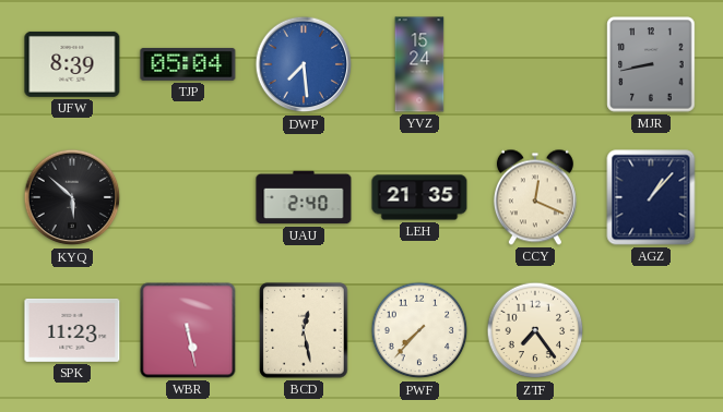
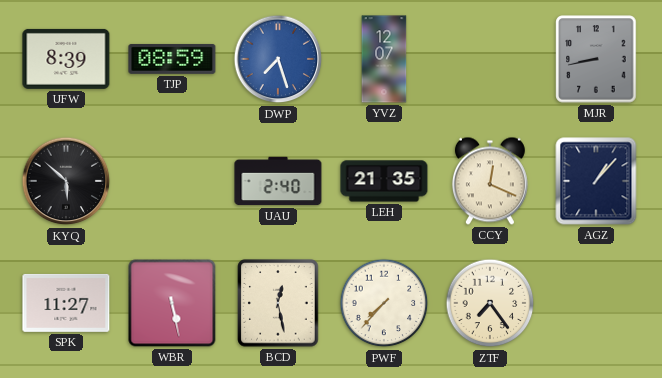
TJP: 05:04 -> 08:59
DWP: 7:29 -> 7:27
YVZ: 15:24 -> 12:07
SPK: 11:23 -> 11:27
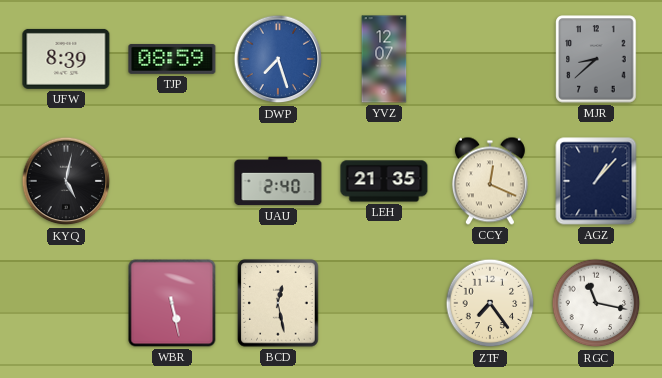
MJR: 8:43 -> 8:38
KYQ: 5:52 -> 5:02
SPK: 11:27 -> none
PWF: 7:37 -> none
RGC: none -> 11:17
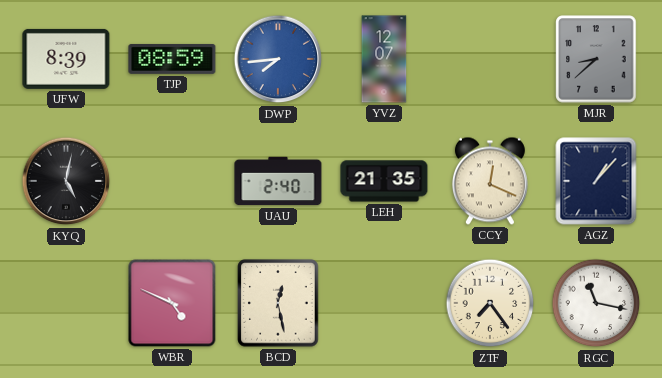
DWP: 7:27 -> 7:44
WBR: 5:28 -> 4:49
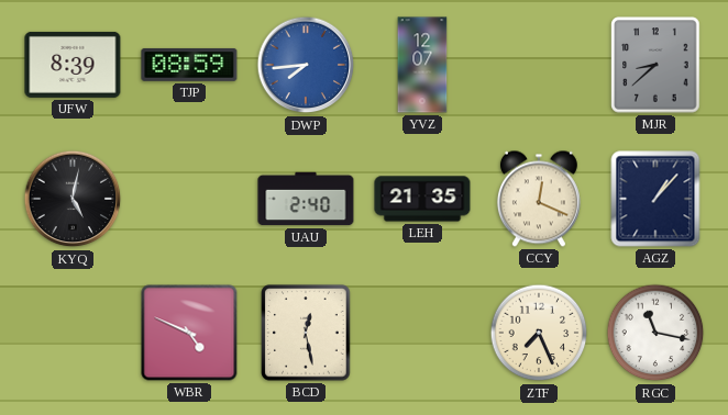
ZTF: 7:24 -> 7:26
